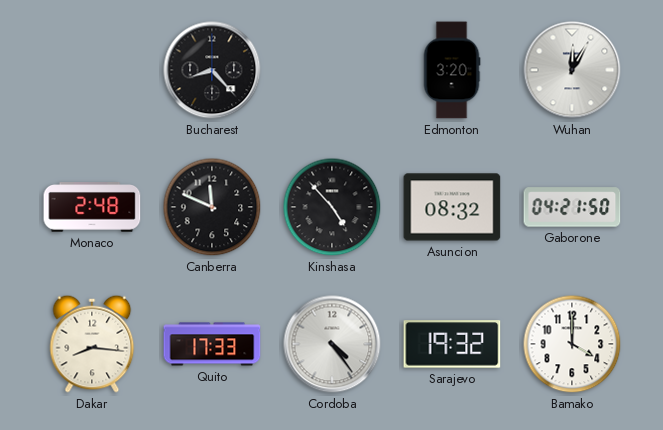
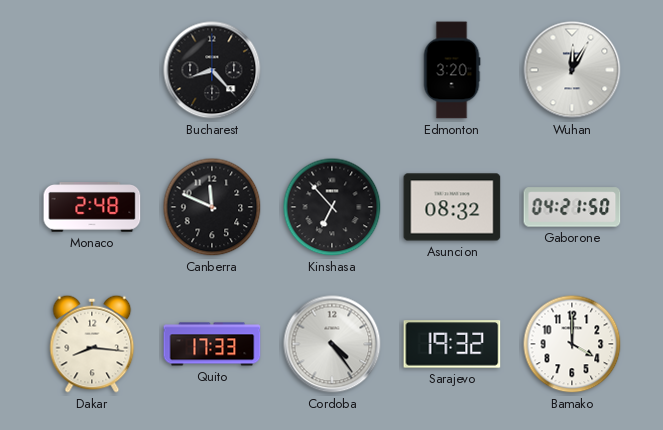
Kinshasa: 4:53 -> 6:53
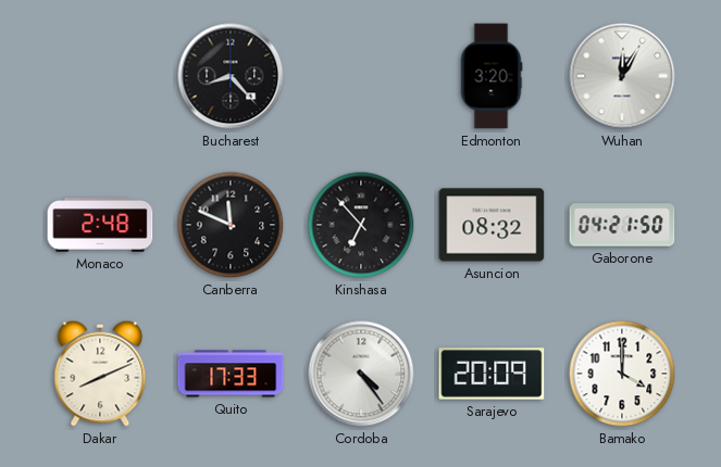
Dakar: 8:16 -> 8:11
Sarajevo: 19:32 -> 20:09
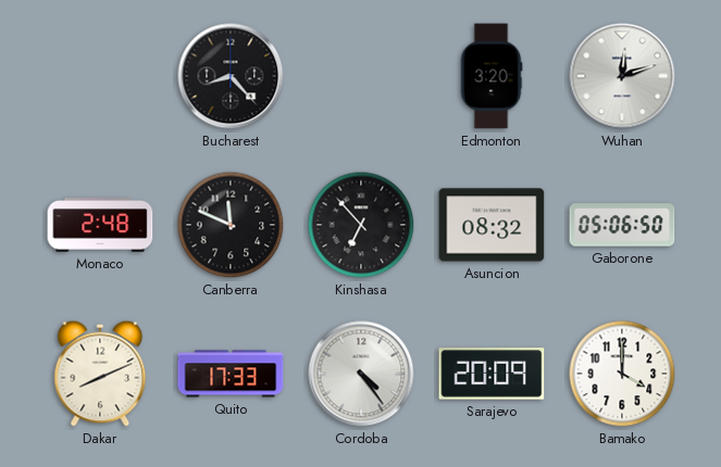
Wuhan: 12:05 -> 12:12
Gaborone: 04:21 -> 05:06
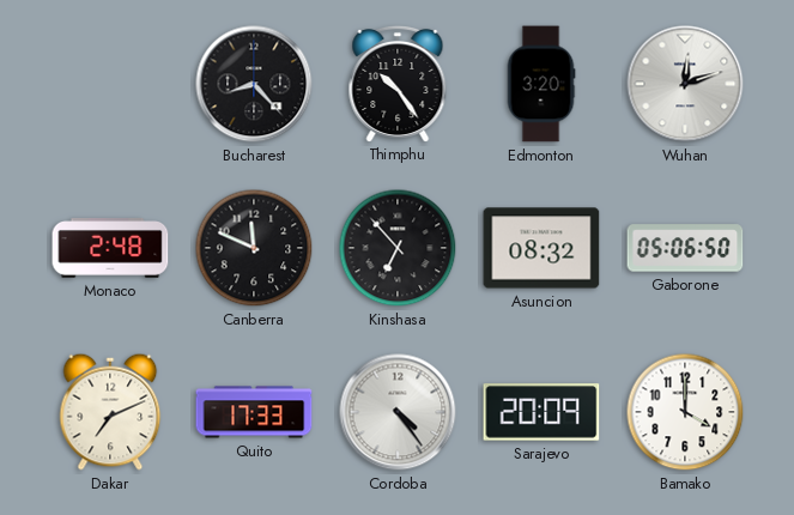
Thimphu: none -> 10:24
Dakar: 8:11 -> 7:11
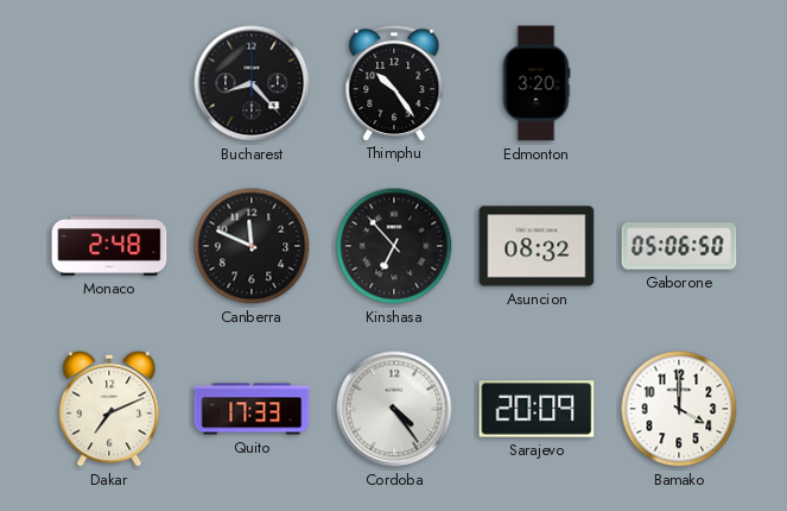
Wuhan: 12:12 -> none
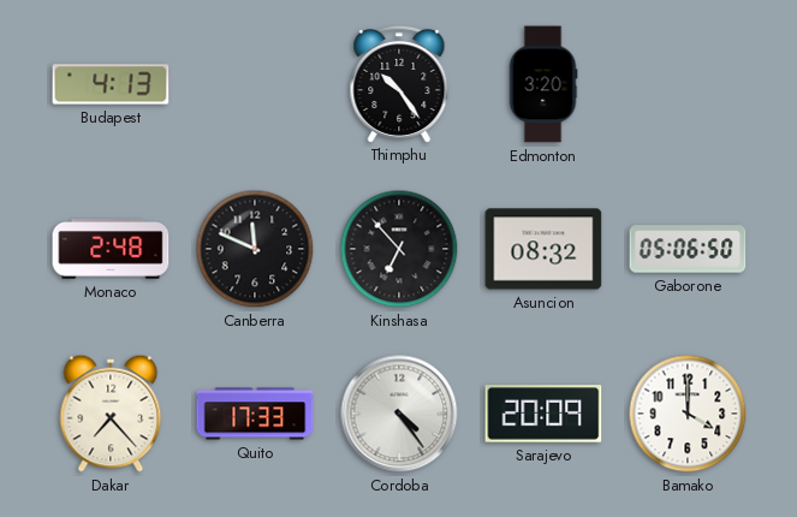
Budapest: none -> 4:13
Bucharest: 8:23 -> none
Dakar: 7:11 -> 7:23
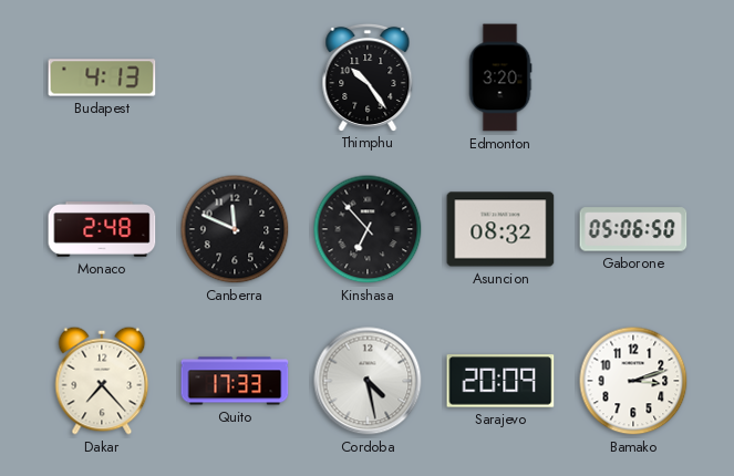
Cordoba: 4:24 -> 4:28
Bamako: 4:00 -> 3:12
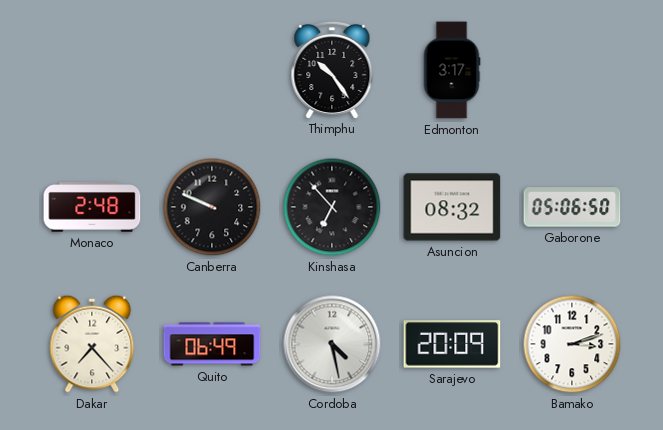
Budapest: 4:13 -> none
Edmonton: 3:20 -> 3:17
Canberra: 11:49 -> 9:49
Quito: 17:33 -> 06:49
